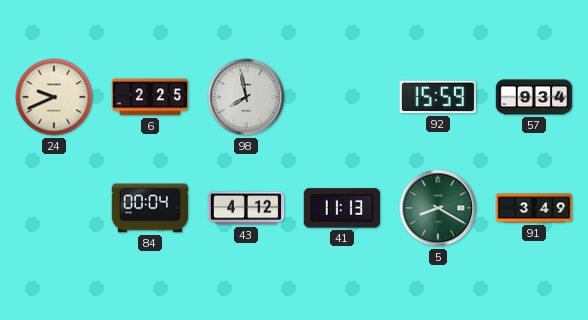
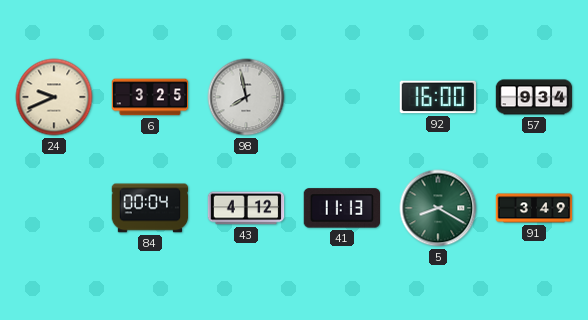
6: 2:25 -> 3:25
92: 15:59 -> 16:00
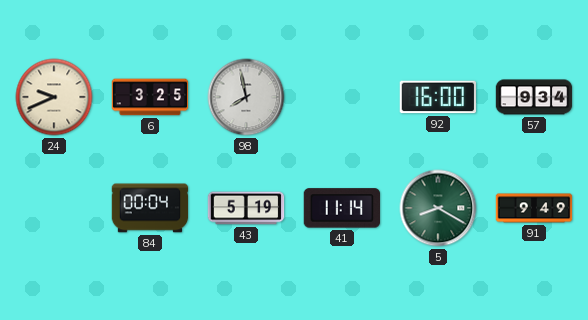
43: 4:12 -> 5:19
41: 11:13 -> 11:14
91: 3:49 -> 9:49
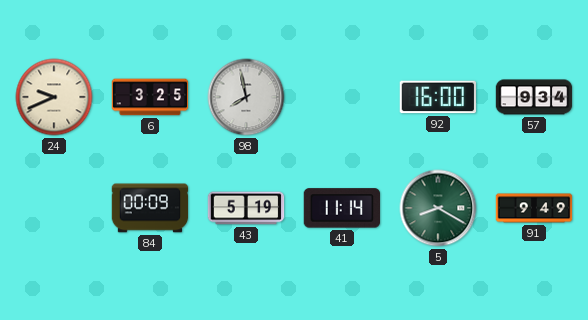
84: 00:04 -> 00:09
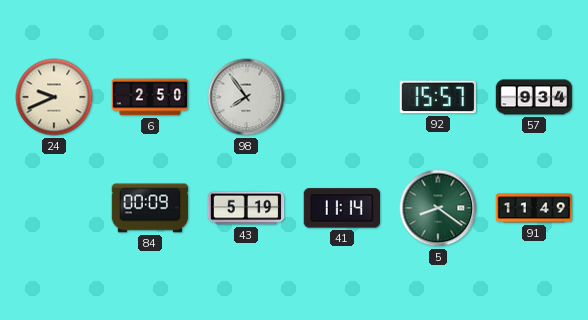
6: 3:25 -> 2:50
98: 7:58 -> 7:54
92: 16:00 -> 15:57
5: 8:20 -> 8:21
91: 9:49 -> 11:49
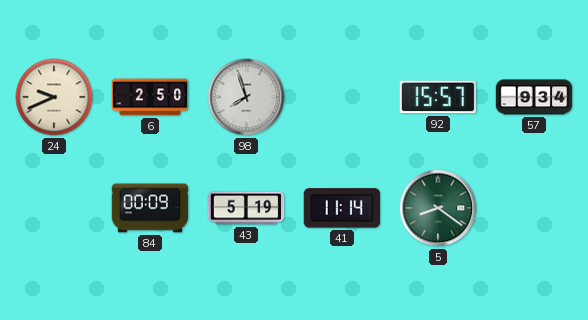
98: 7:54 -> 7:57
91: 11:49 -> none
